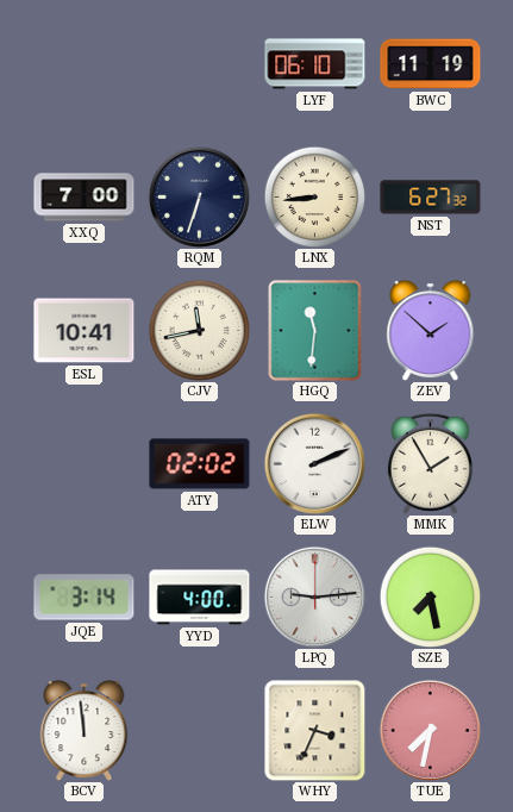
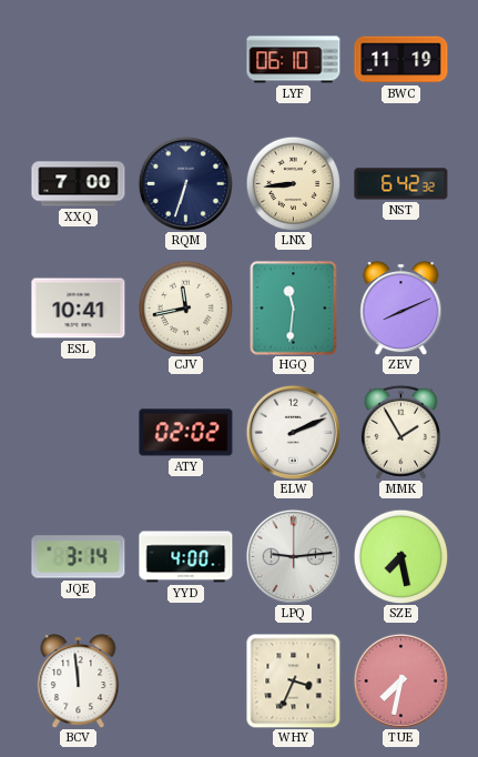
NST: 6:27 -> 6:42
ZEV: 1:52 -> 8:11
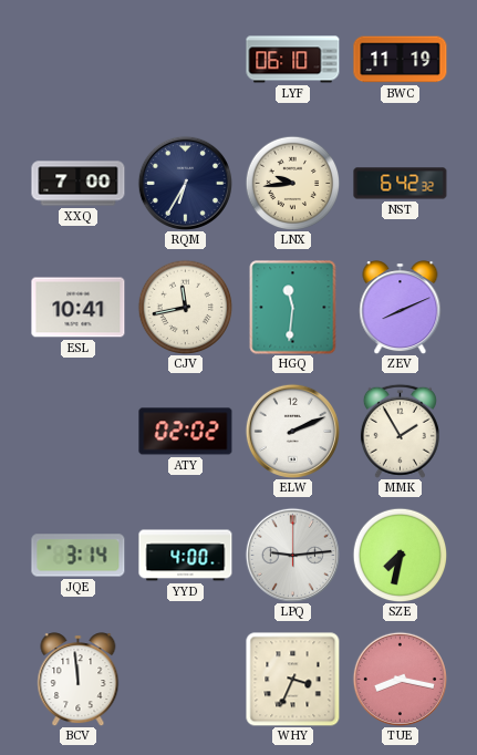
RQM: 6:33 -> 6:35
LNX: 8:44 -> 9:44
SZE: 7:28 -> 7:32
TUE: 7:32 -> 8:17
